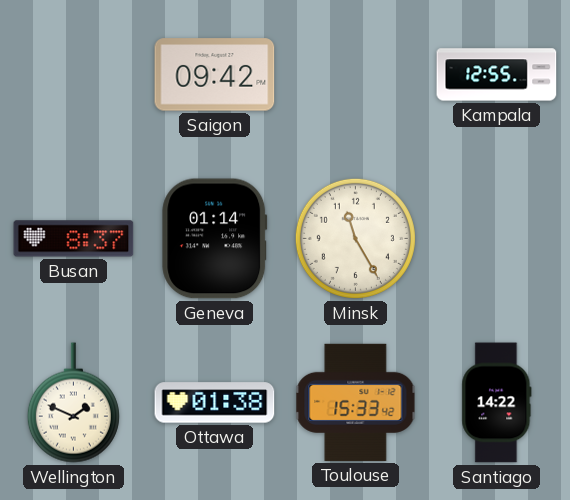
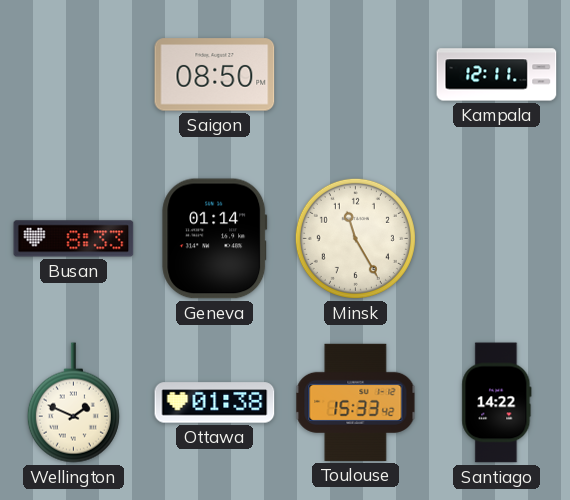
Saigon: 09:42 -> 08:50
Kampala: 12:55 -> 12:11
Busan: 8:37 -> 8:33
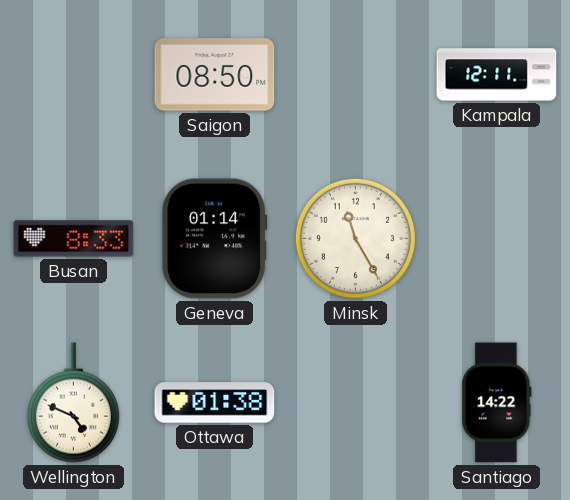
Wellington: 1:49 -> 4:49
Toulouse: 15:33 -> none
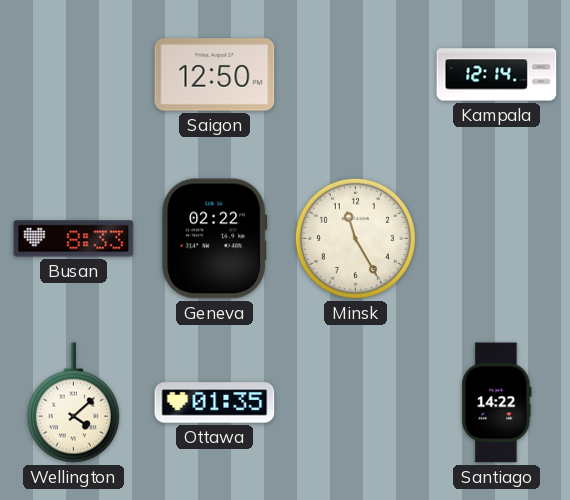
Saigon: 08:50 -> 12:50
Kampala: 12:11 -> 12:14
Geneva: 01:14 -> 02:22
Wellington: 4:49 -> 4:08
Ottawa: 01:38 -> 01:35
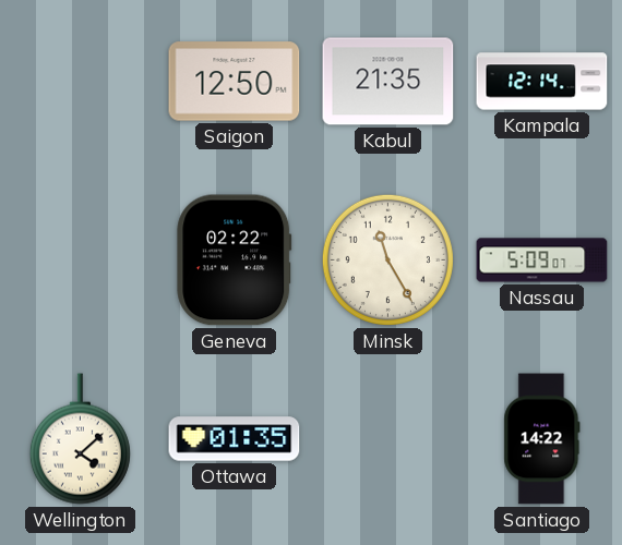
Kabul: none -> 21:35
Busan: 8:33 -> none
Nassau: none -> 5:09
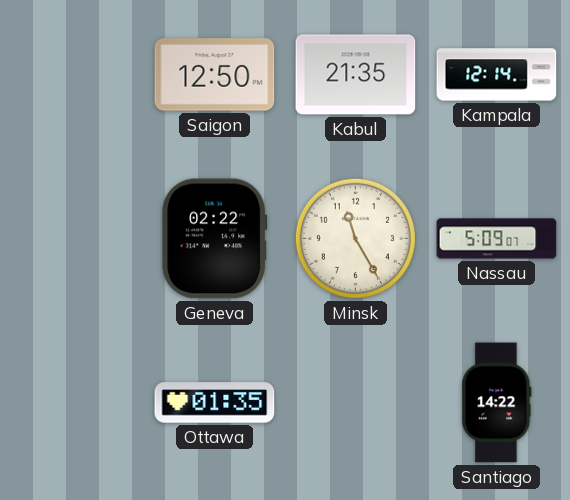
Wellington: 4:08 -> none
